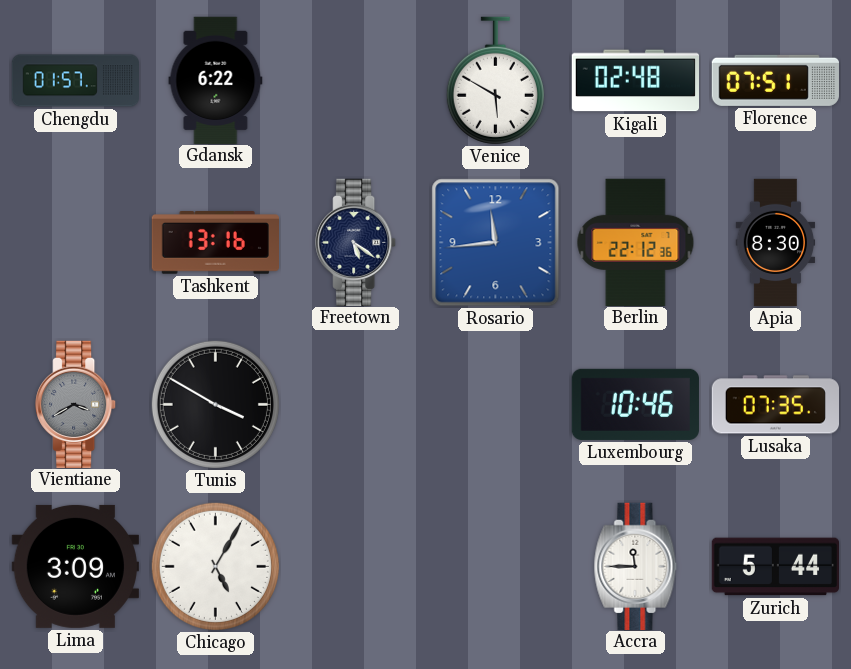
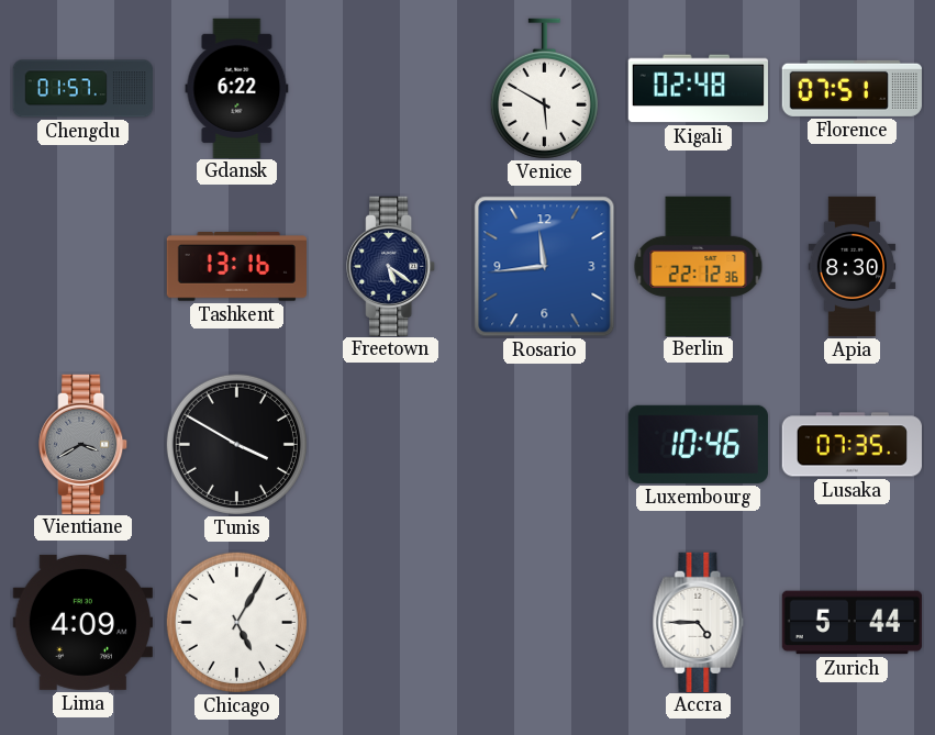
Lima: 3:09 -> 4:09
Accra: 11:45 -> 4:45
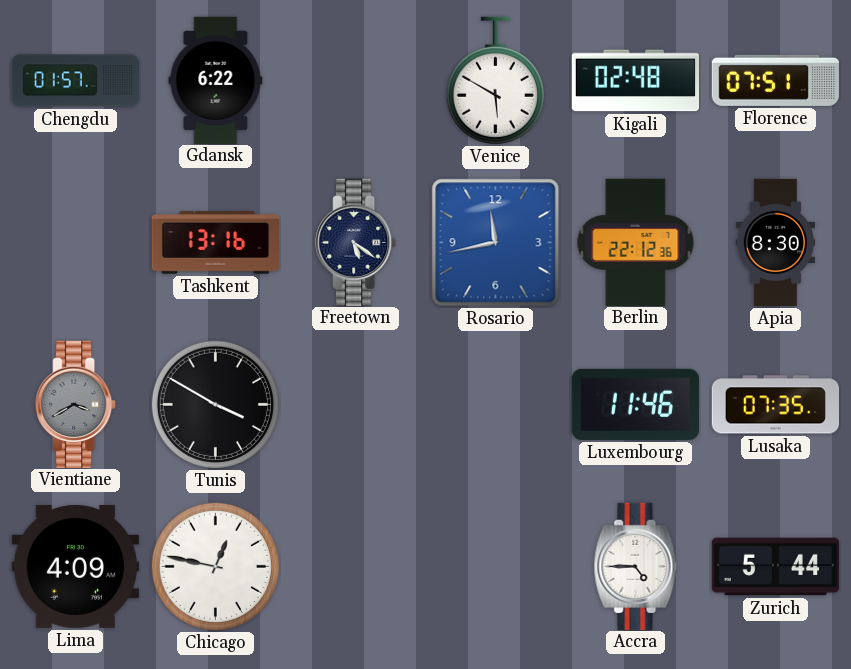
Rosario: 11:44 -> 11:43
Luxembourg: 10:46 -> 11:46
Chicago: 5:05 -> 12:47
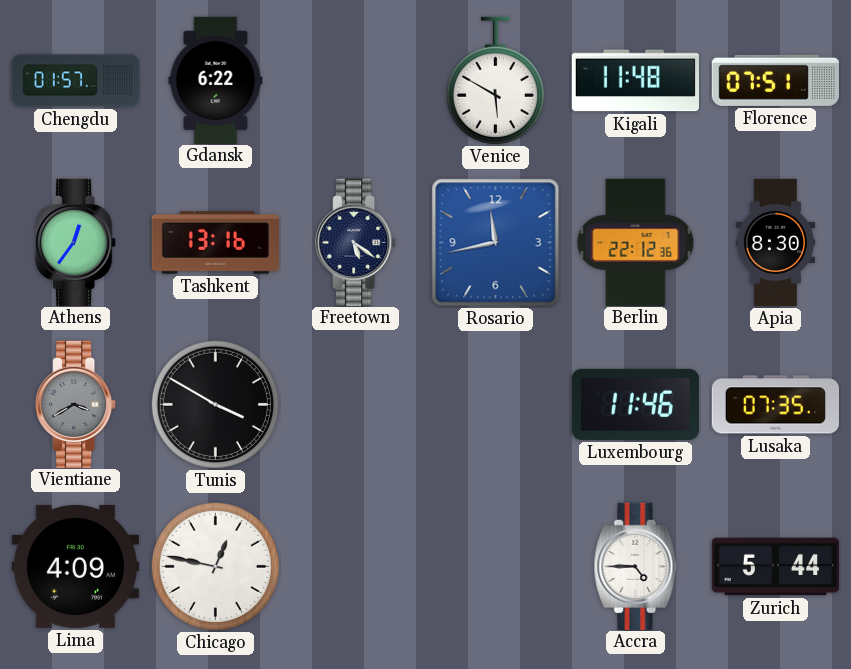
Kigali: 02:48 -> 11:48
Athens: none -> 12:36
